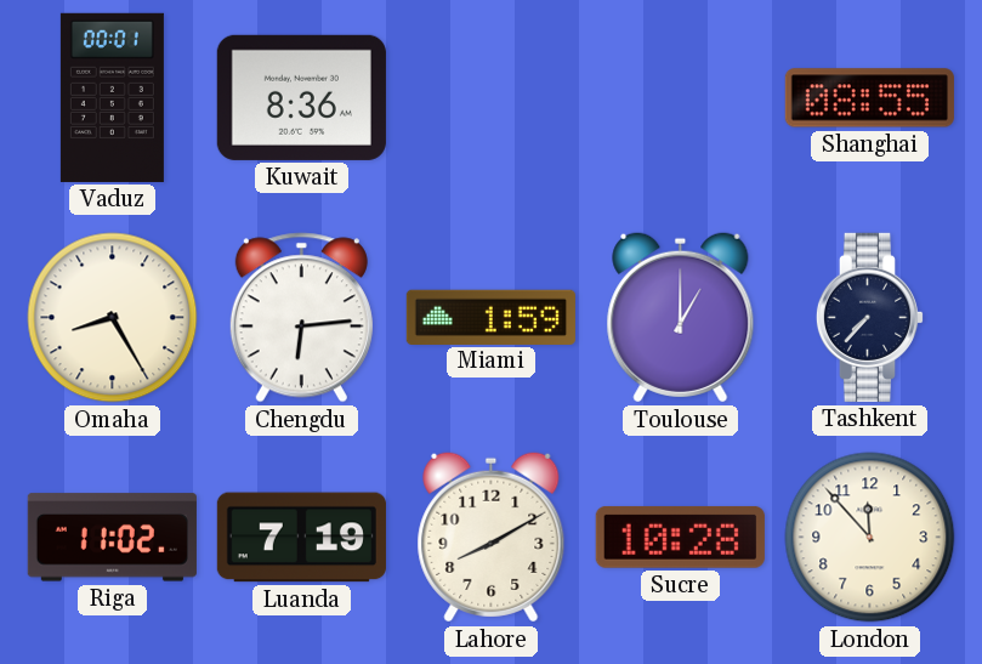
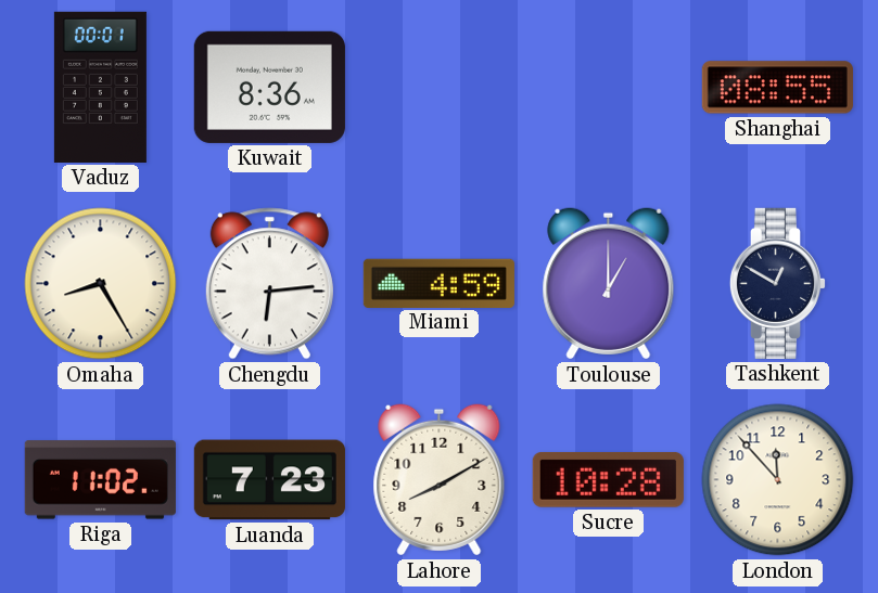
Miami: 1:59 -> 4:59
Tashkent: 7:37 -> 12:50
Luanda: 7:19 -> 7:23
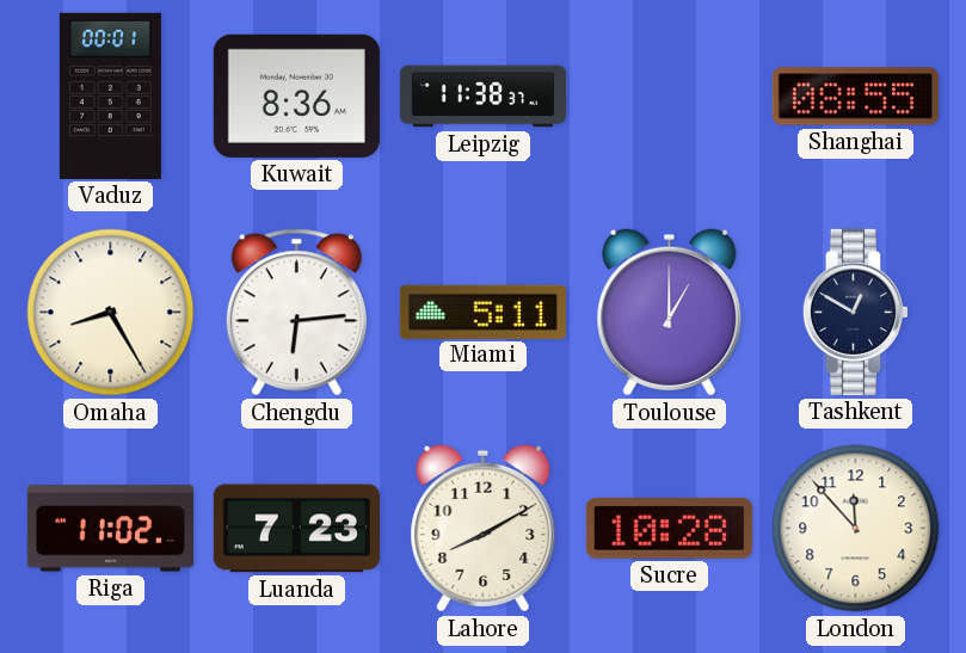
Leipzig: none -> 11:38
Miami: 4:59 -> 5:11
